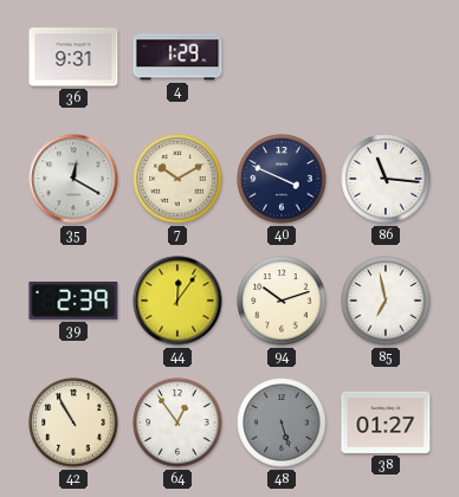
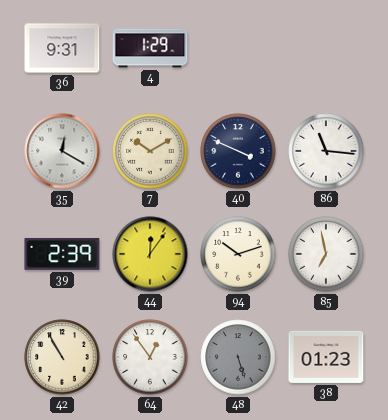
38: 01:27 -> 01:23
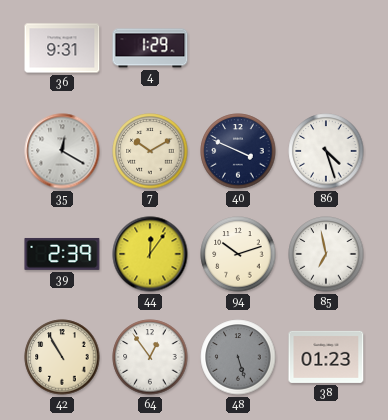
86: 11:16 -> 4:27
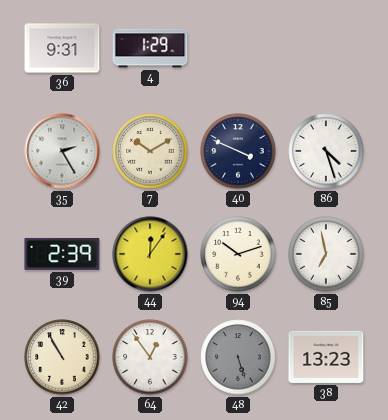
35: 12:20 -> 2:25
38: 01:23 -> 13:23
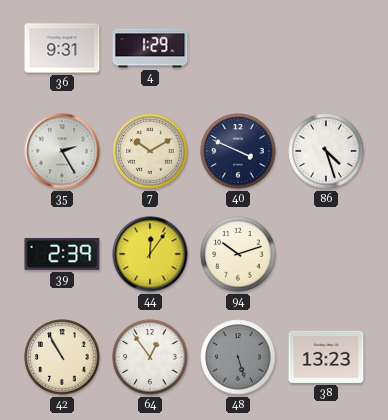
85: 6:58 -> none
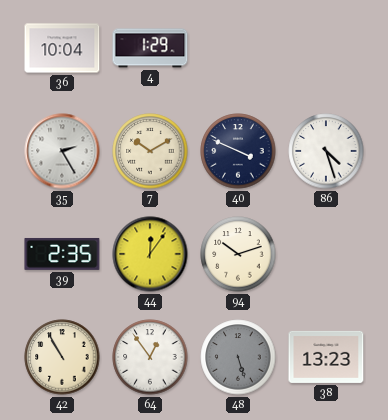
36: 9:31 -> 10:04
39: 2:39 -> 2:35
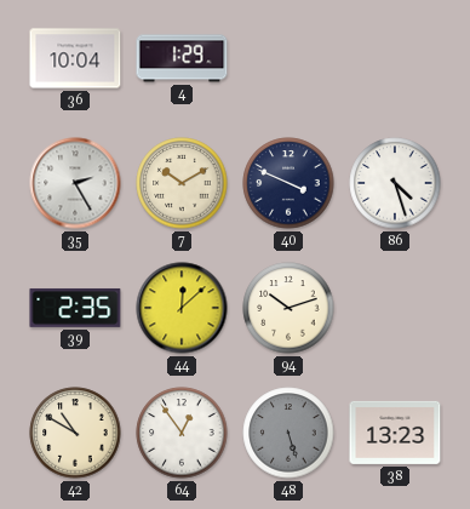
44: 12:06 -> 12:08
42: 10:55 -> 10:50
